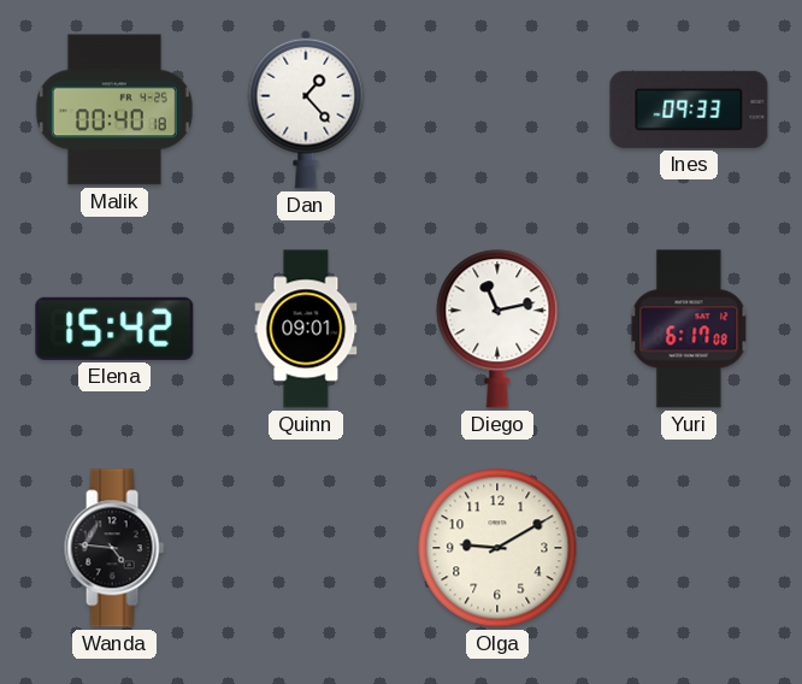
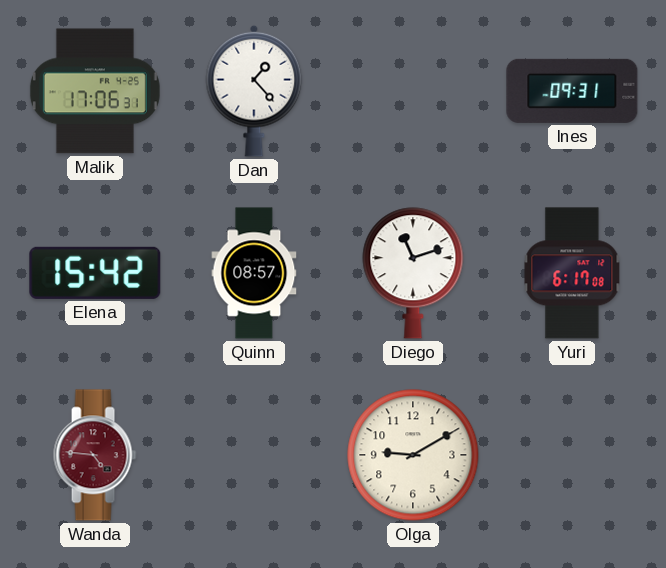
Malik: 00:40 -> 17:06
Ines: 09:33 -> 09:31
Quinn: 09:01 -> 08:57
Diego: 11:13 -> 11:12
Wanda dial: black -> burgundy
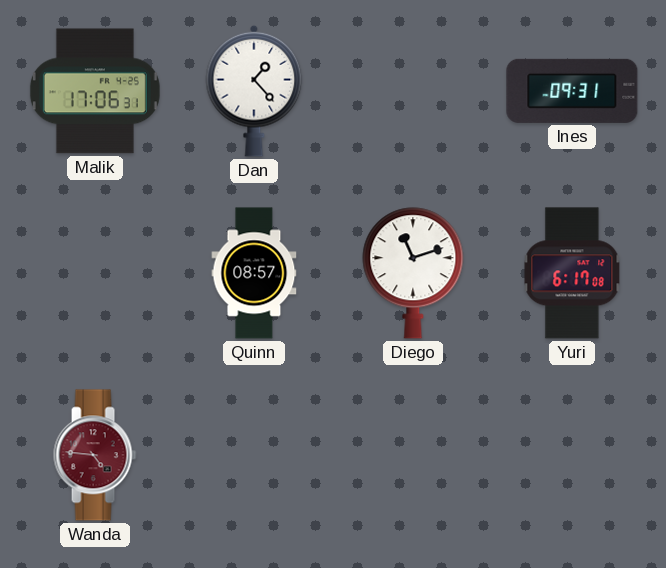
Elena: 15:42 -> none
Olga: 9:10 -> none
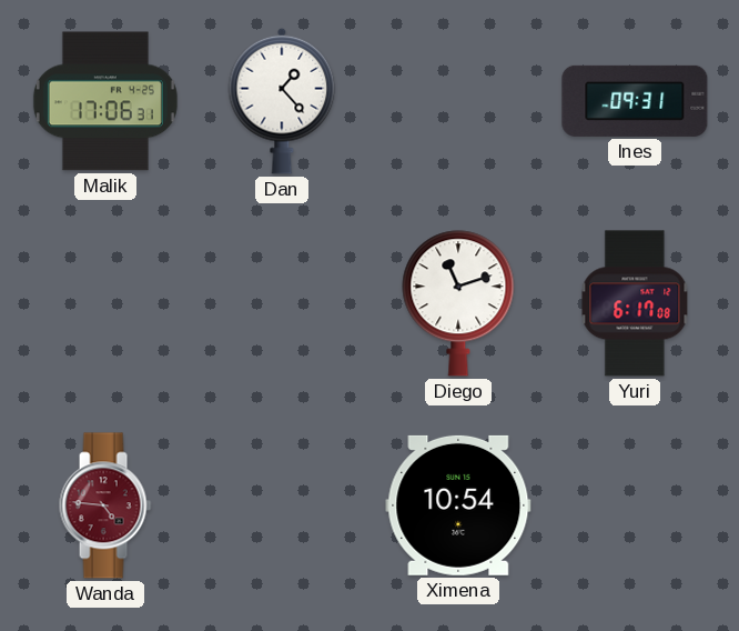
Quinn: 08:57 -> none
Ximena: none -> 10:54
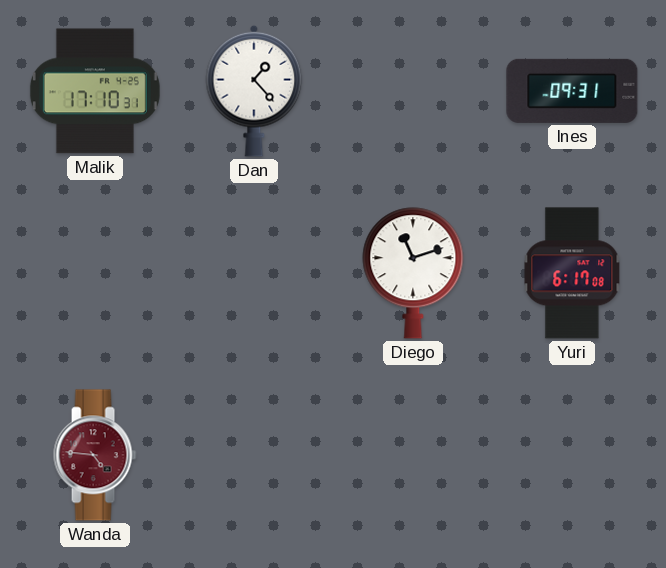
Malik: 17:06 -> 17:10
Ximena: 10:54 -> none
